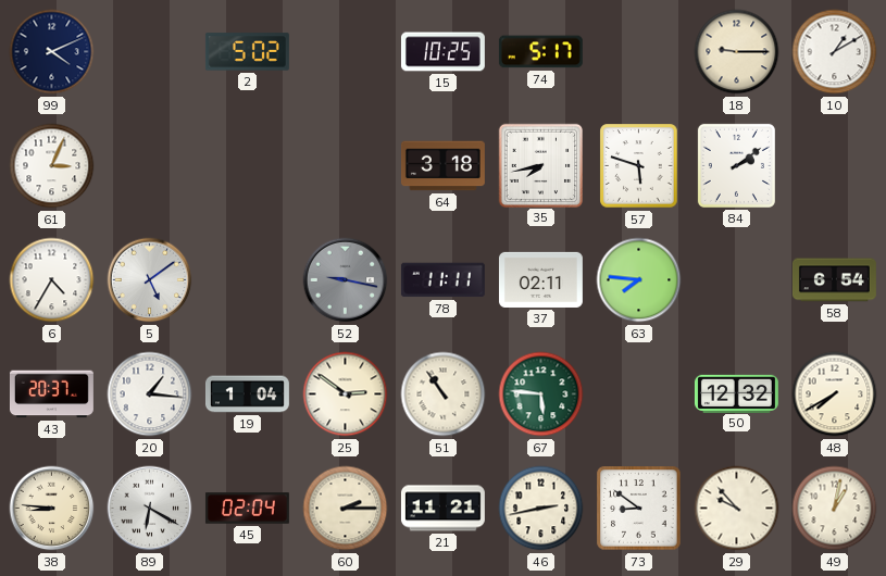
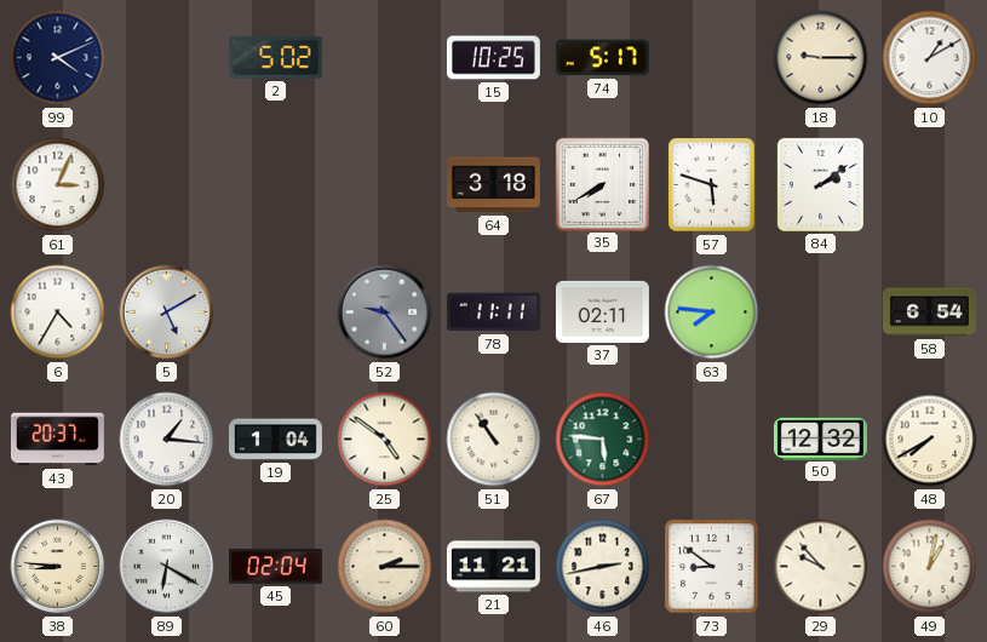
35: 7:43 -> 7:40
5: 5:09 -> 5:10
52: 9:17 -> 9:24
25: 2:51 -> 4:51
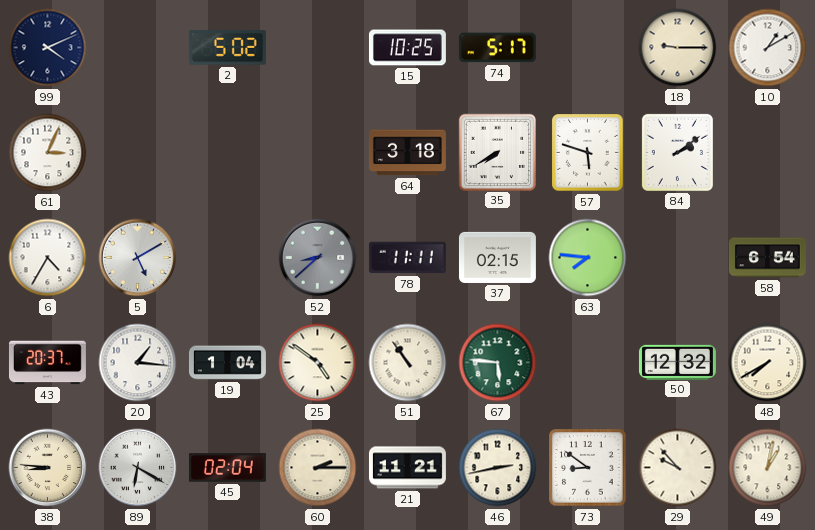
52: 9:24 -> 8:38
37: 02:11 -> 02:15
